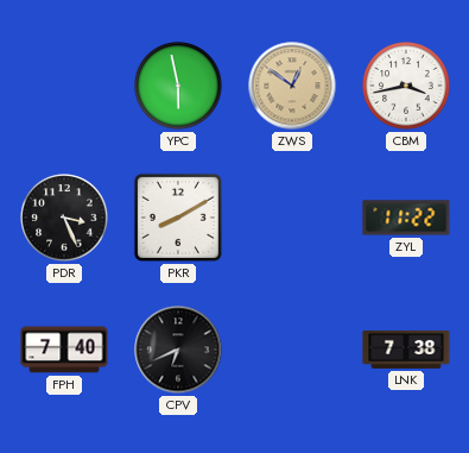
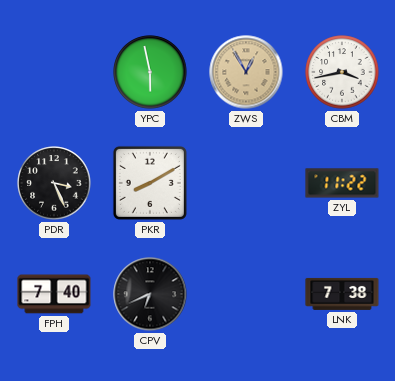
ZWS: 12:51 -> 12:55
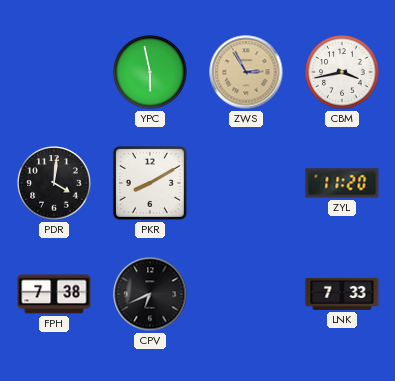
ZWS: 12:55 -> 2:55
PDR: 3:26 -> 4:01
ZYL: 11:22 -> 11:20
FPH: 7:40 -> 7:38
LNK: 7:38 -> 7:33
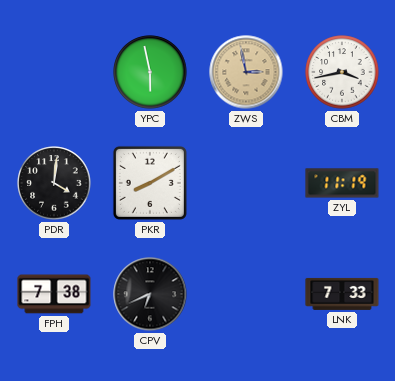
ZWS: 2:55 -> 2:58
ZYL: 11:20 -> 11:19
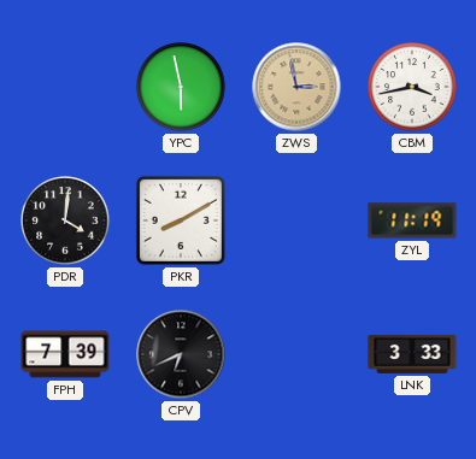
FPH: 7:38 -> 7:39
LNK: 7:33 -> 3:33
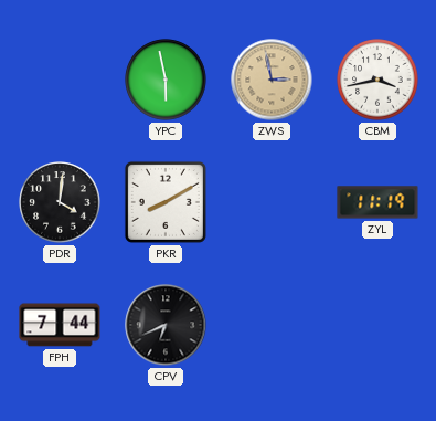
FPH: 7:39 -> 7:44
LNK: 3:33 -> none
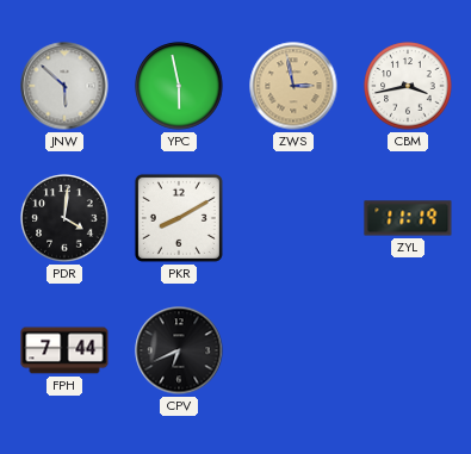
JNW: none -> 5:52
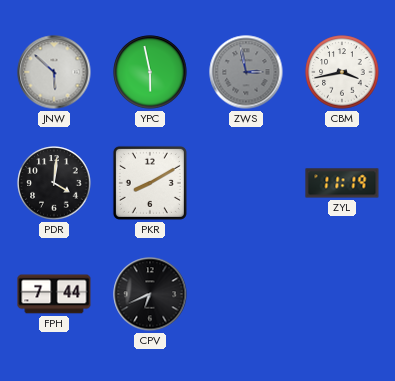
ZWS dial: champagne -> grey
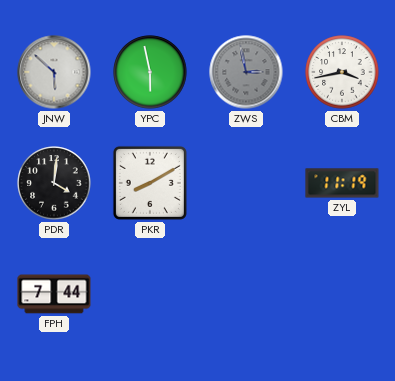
CPV: 6:41 -> none
